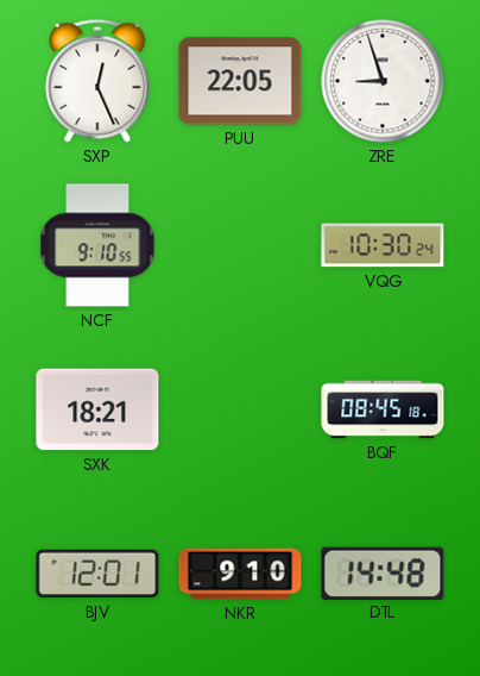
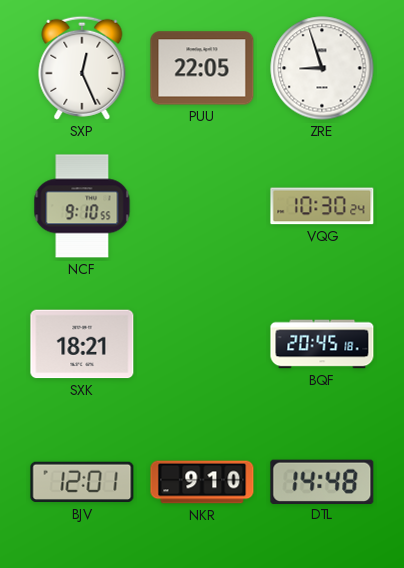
BQF: 08:45 -> 20:45
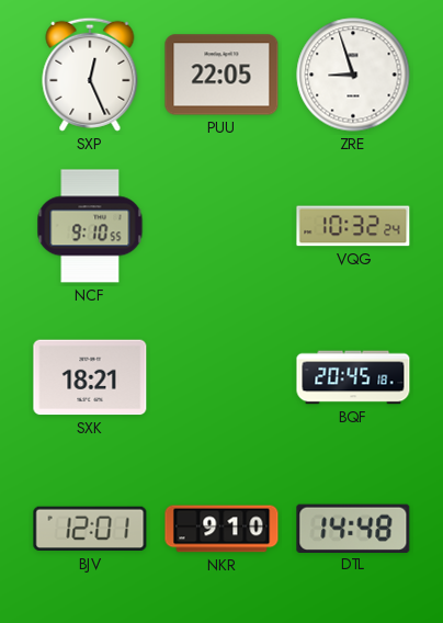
VQG: 10:30 -> 10:32
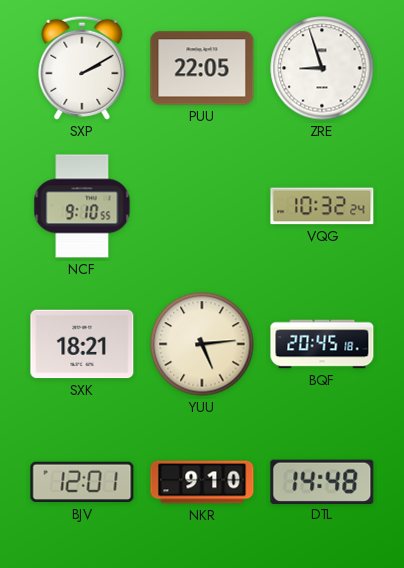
SXP: 12:26 -> 2:10
YUU: none -> 5:14
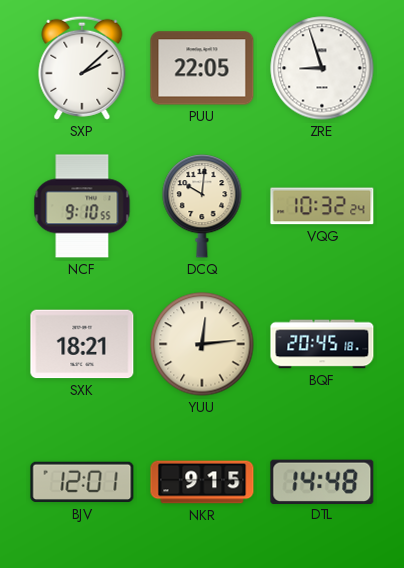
SXP: 2:10 -> 2:08
DCQ: none -> 10:01
YUU: 5:14 -> 12:14
NKR: 9:10 -> 9:15
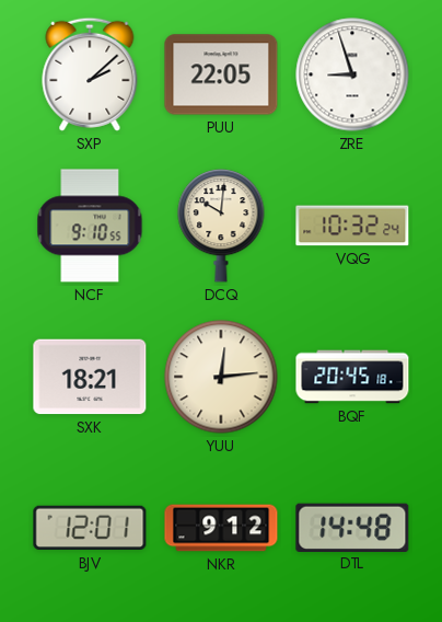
NKR: 9:15 -> 9:12
